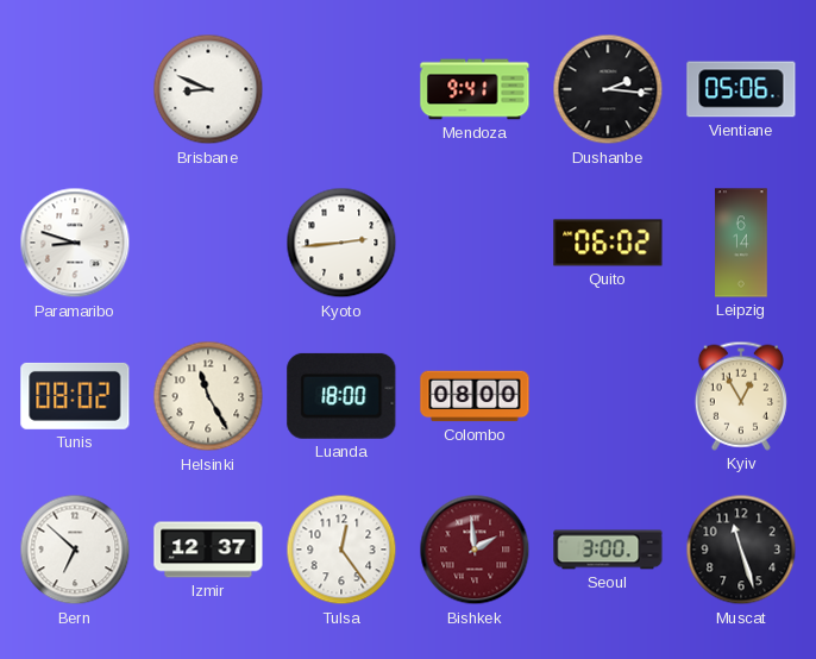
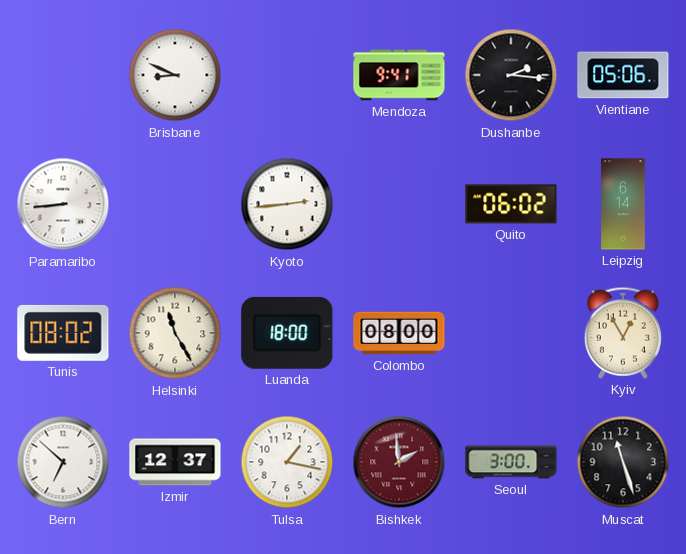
Paramaribo: 8:48 -> 8:44
Tulsa: 12:24 -> 1:17
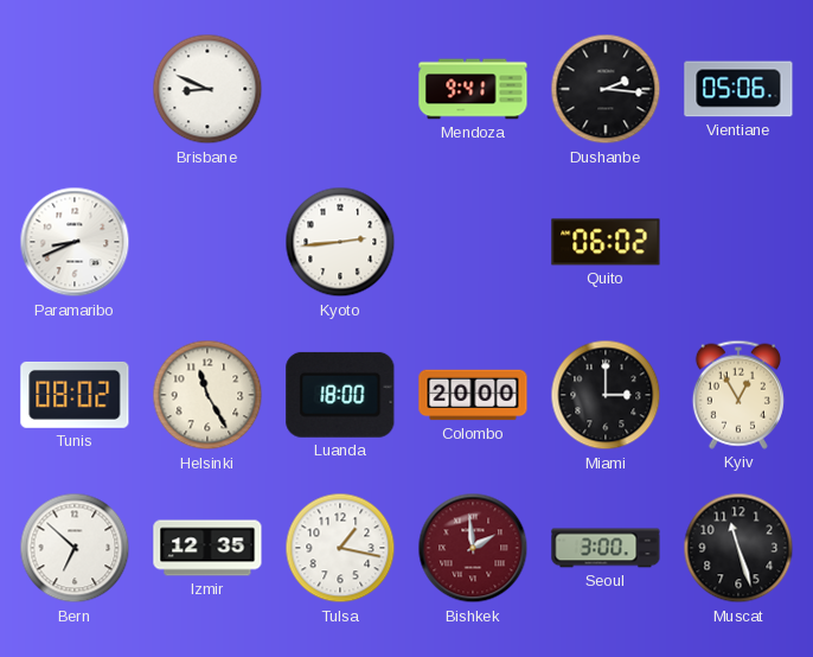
Paramaribo: 8:44 -> 8:41
Leipzig: 6:14 -> none
Colombo: 08:00 -> 20:00
Miami: none -> 3:00
Izmir: 12:37 -> 12:35
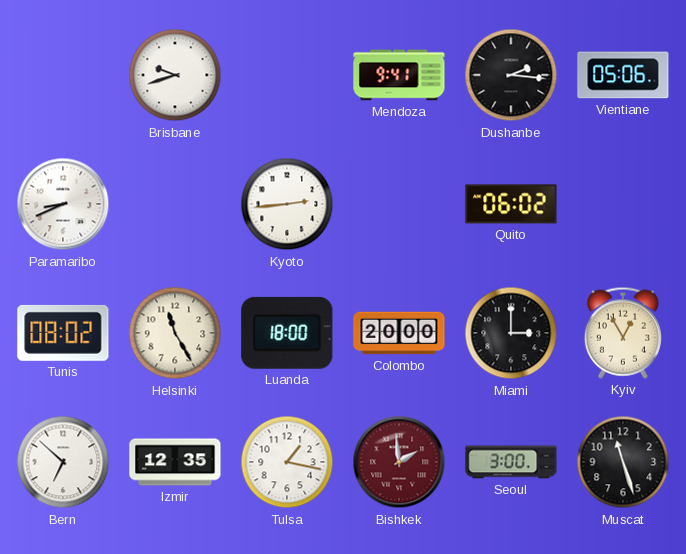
Brisbane: 8:49 -> 9:42
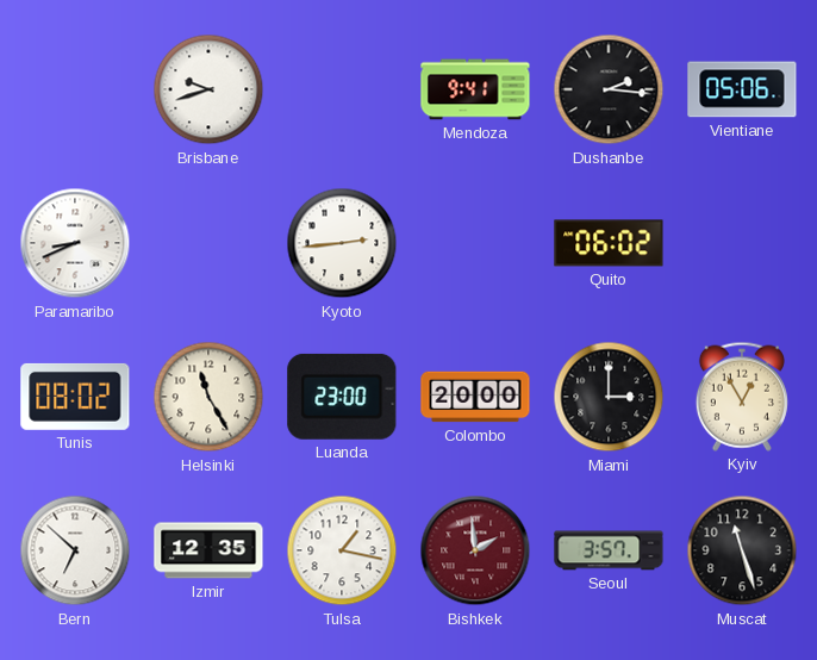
Luanda: 18:00 -> 23:00
Seoul: 3:00 -> 3:57
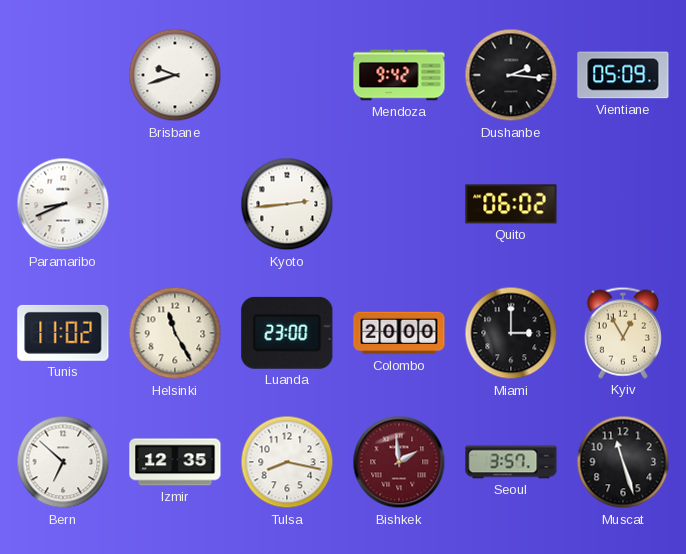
Mendoza: 9:41 -> 9:42
Vientiane: 05:06 -> 05:09
Tunis: 08:02 -> 11:02
Tulsa: 1:17 -> 8:17
